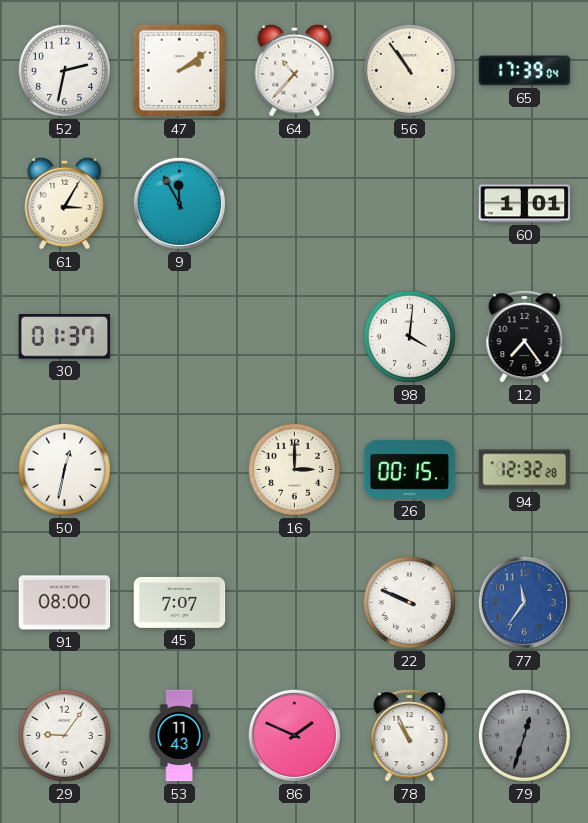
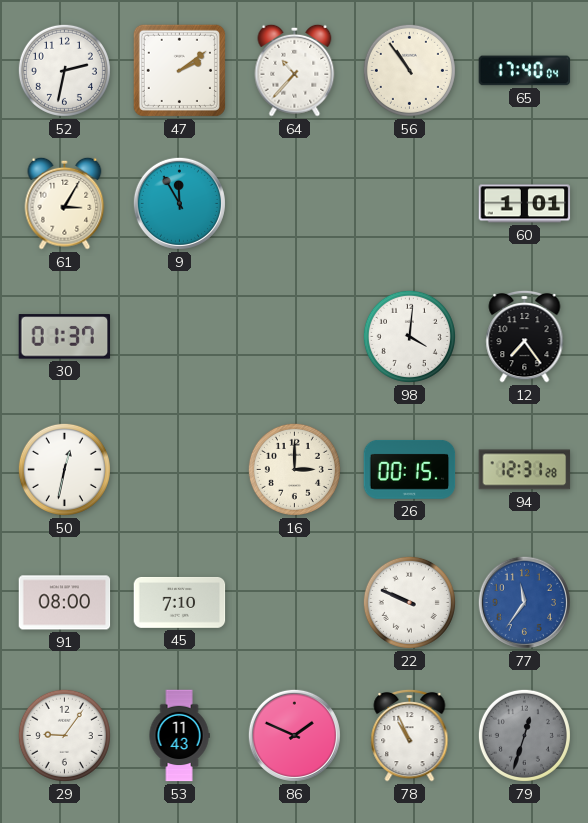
65: 17:39 -> 17:40
94: 12:32 -> 12:31
45: 7:07 -> 7:10
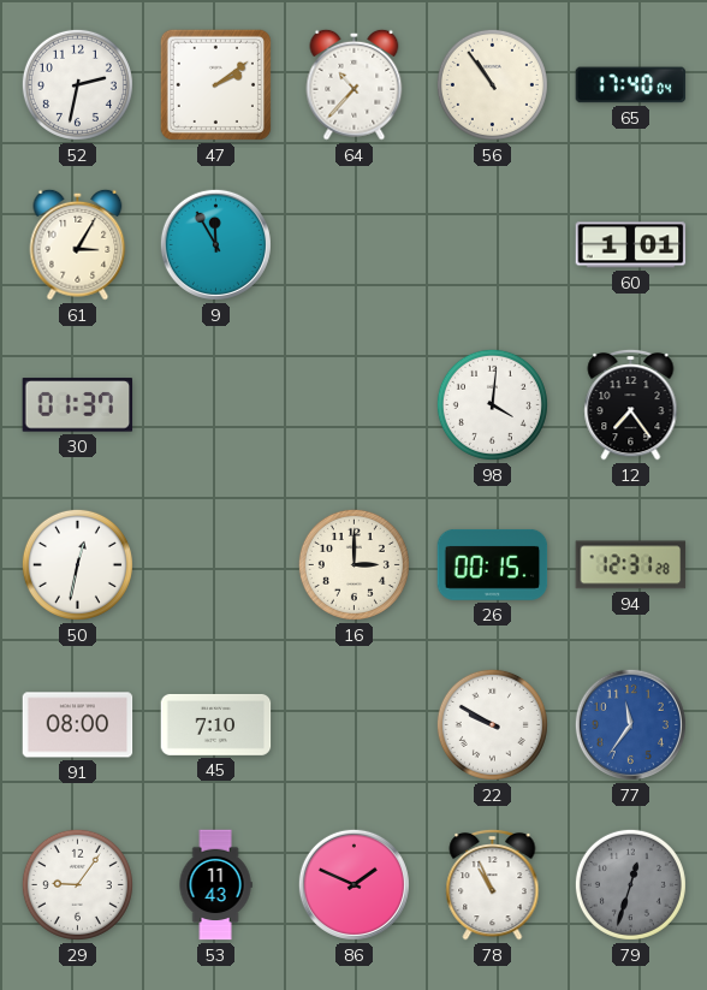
22: 9:49 -> 9:50
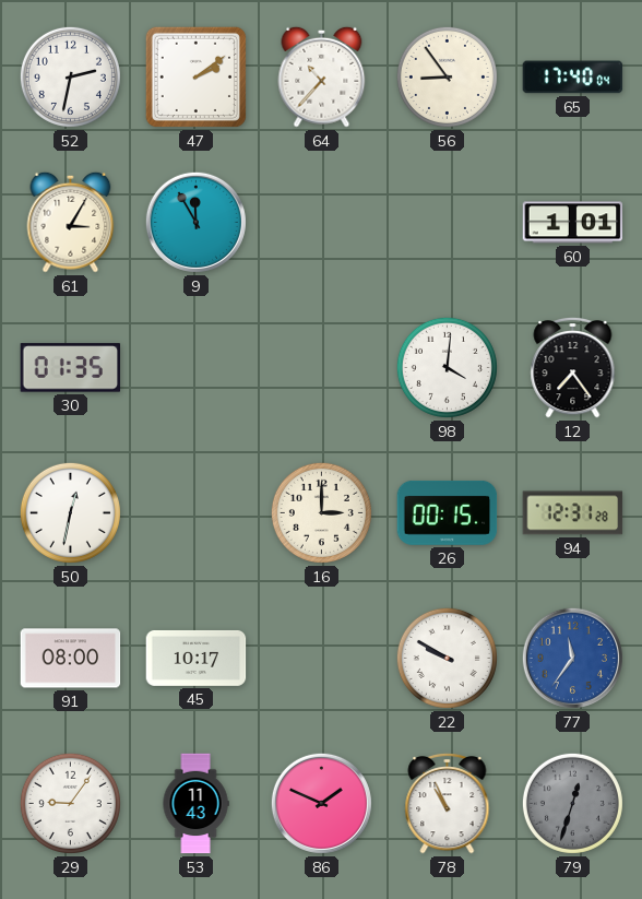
56: 10:54 -> 8:54
30: 01:37 -> 01:35
45: 7:10 -> 10:17
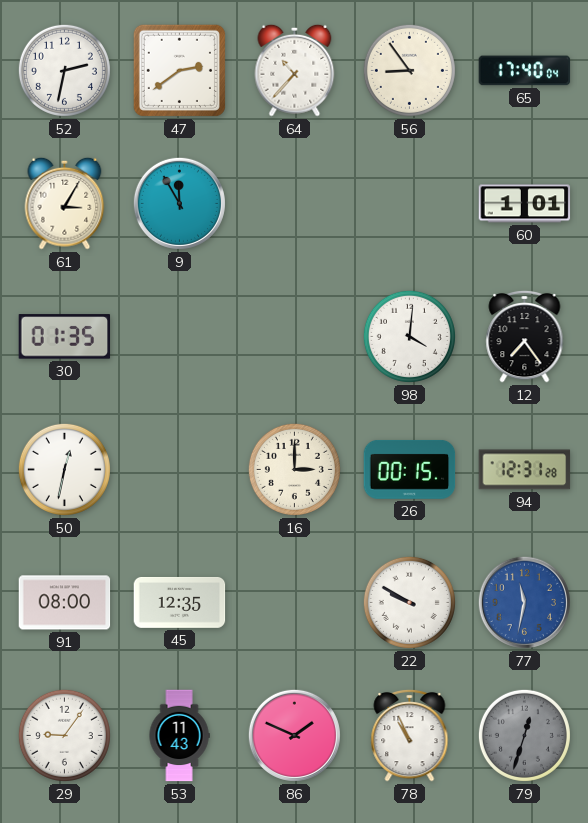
47: 2:09 -> 2:39
45: 10:17 -> 12:35
77: 11:36 -> 11:32
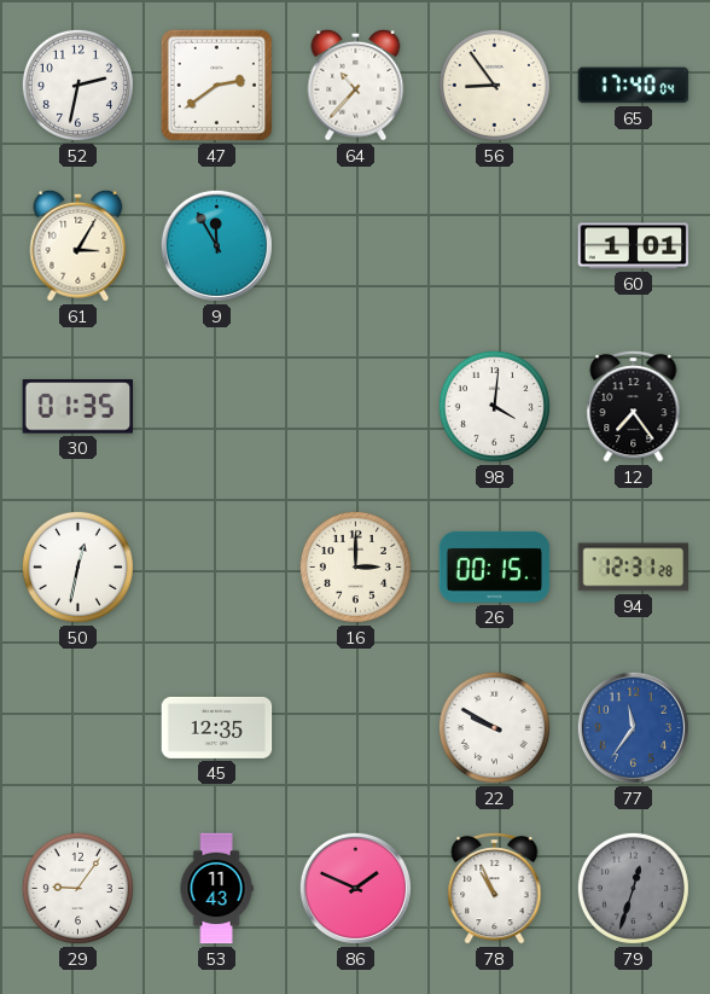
91: 08:00 -> none
77: 11:32 -> 11:36
